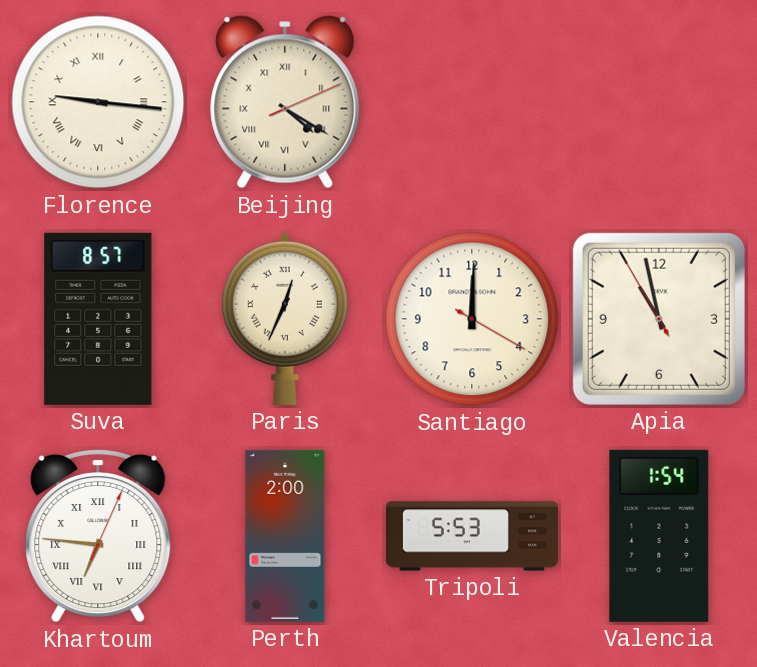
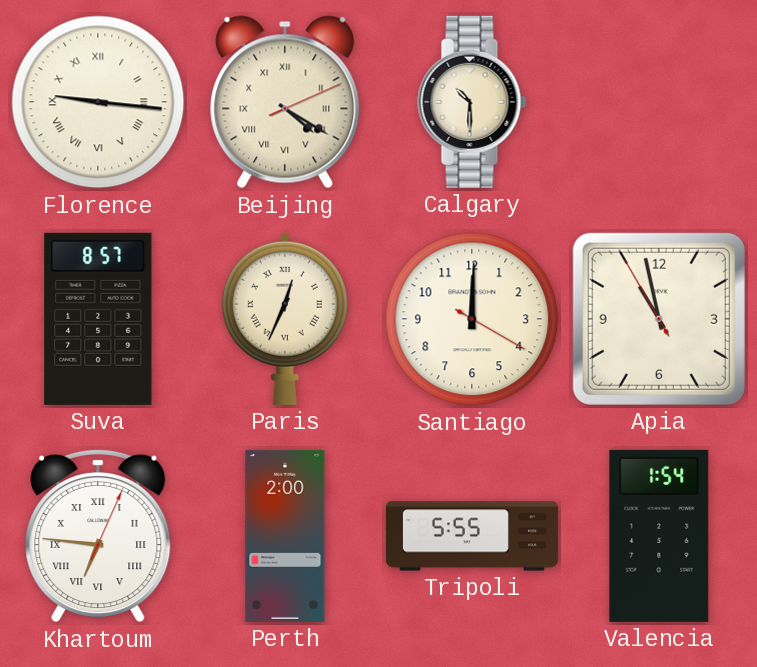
Calgary: none -> 10:30
Tripoli: 5:53 -> 5:55
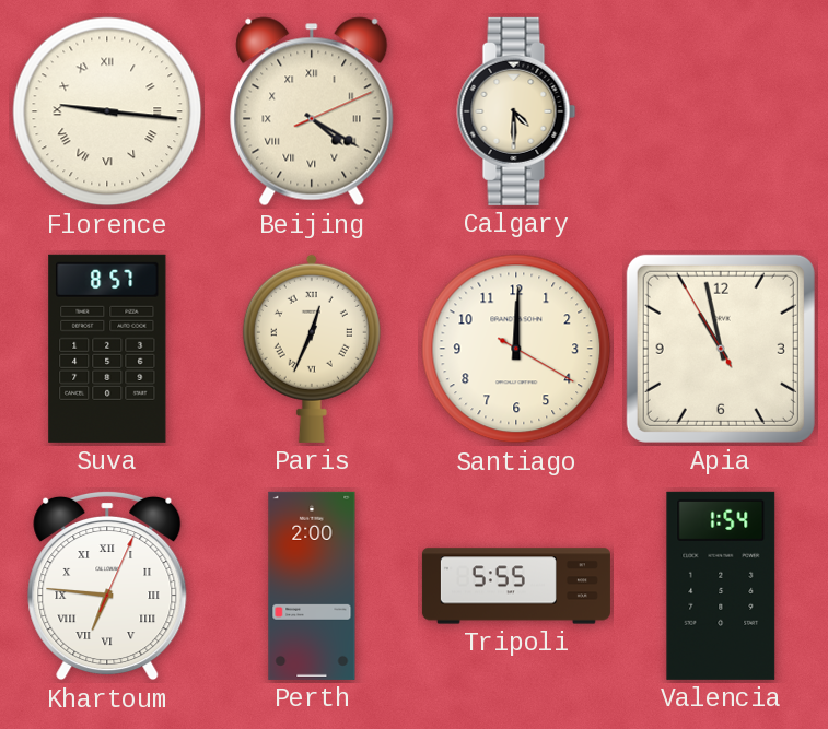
Calgary: 10:30 -> 4:30
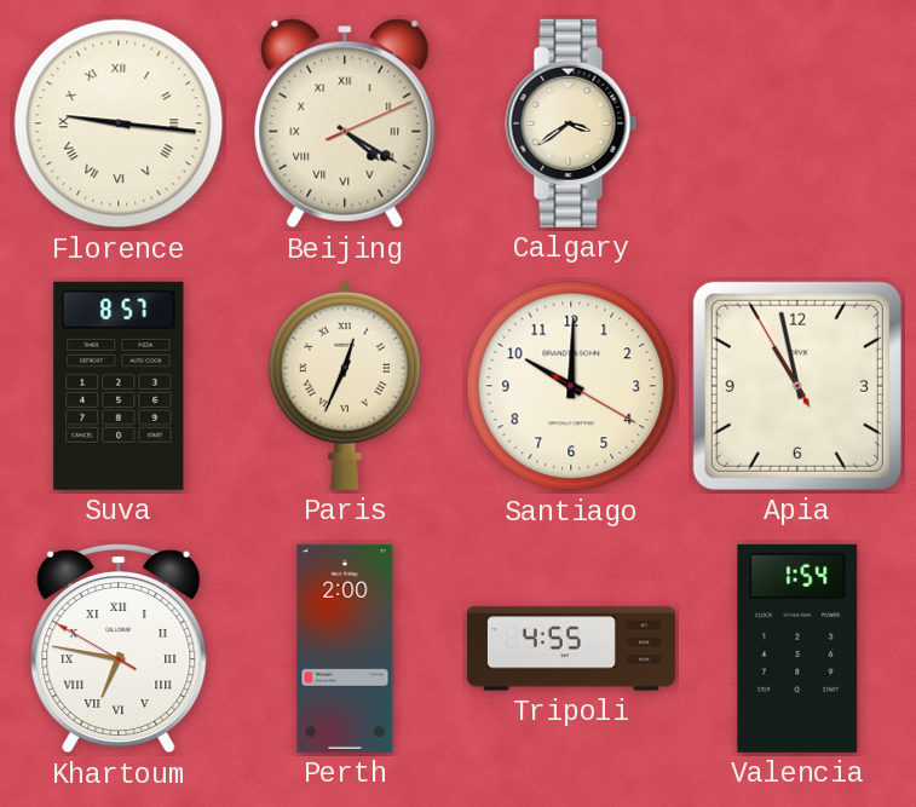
Calgary: 4:30 -> 3:39
Santiago: 12:00 -> 10:00
Khartoum: 6:46:04 -> 6:46:50
Tripoli: 5:55 -> 4:55
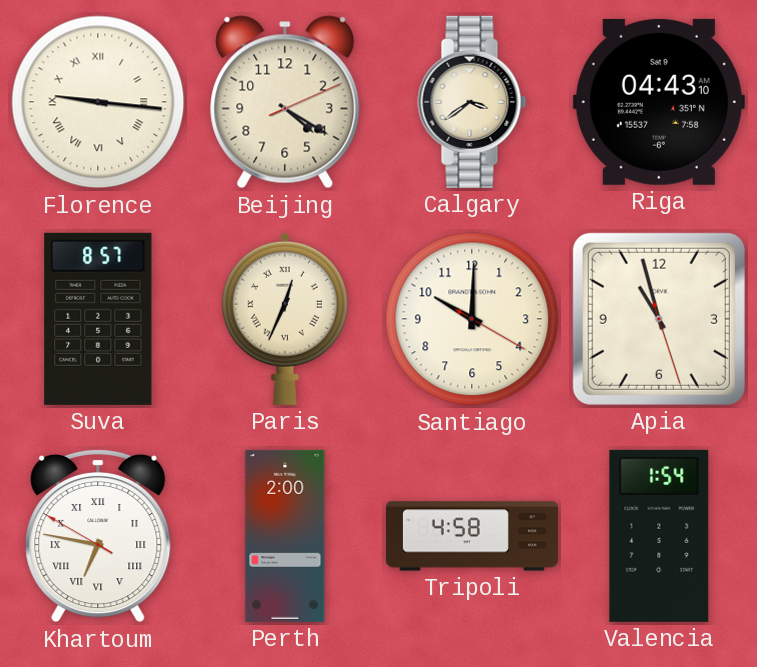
Beijing numerals: Roman -> Arabic
Riga: none -> 04:43
Apia: 10:57:55 -> 10:57:27
Tripoli: 4:55 -> 4:58
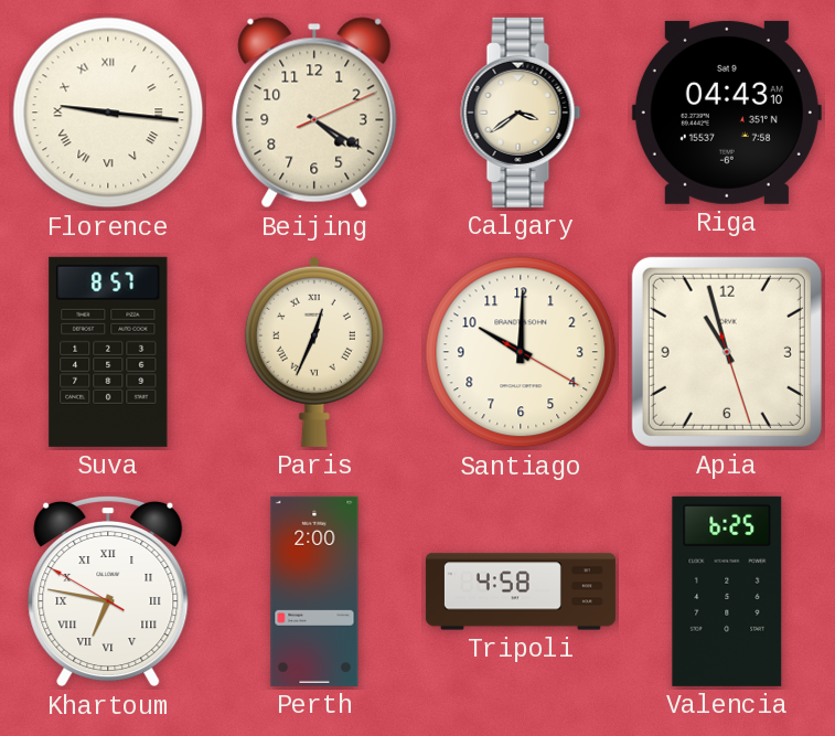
Valencia: 1:54 -> 6:25
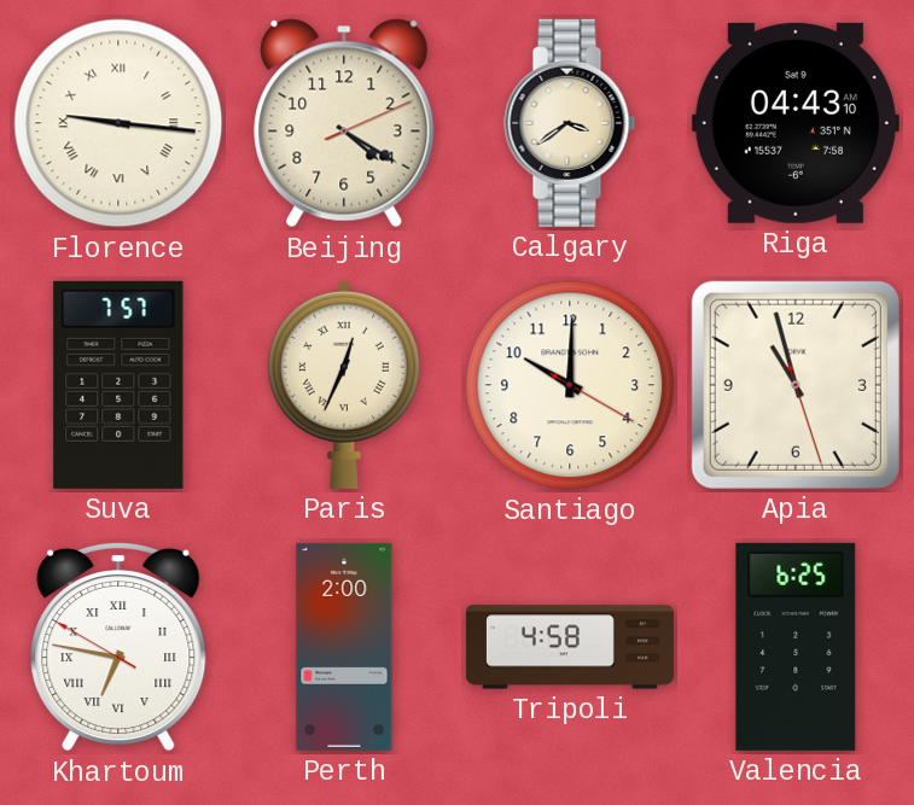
Suva: 8:57 -> 7:57
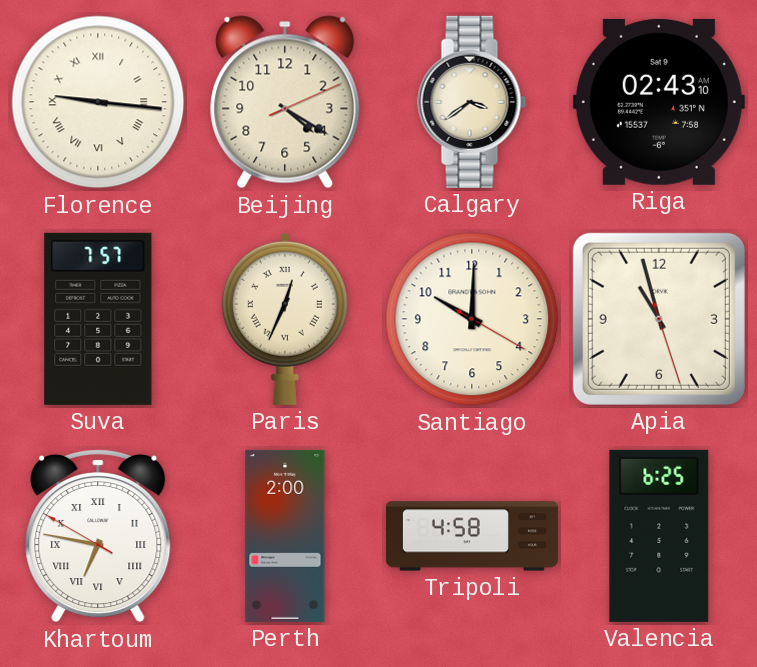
Riga: 04:43 -> 02:43
